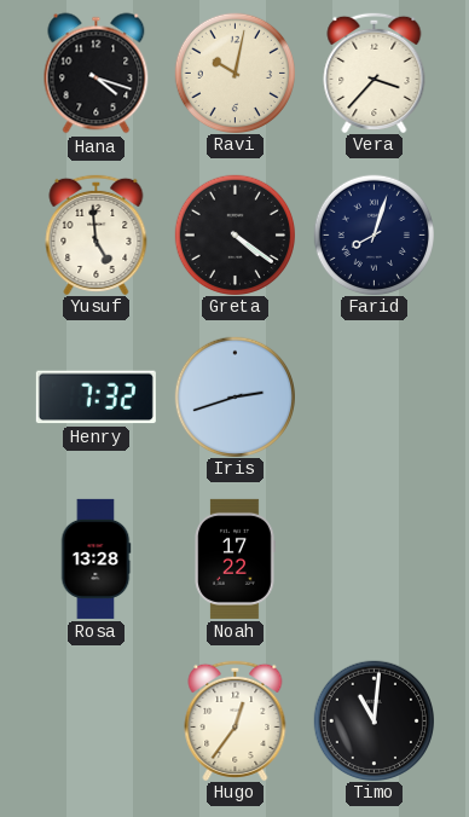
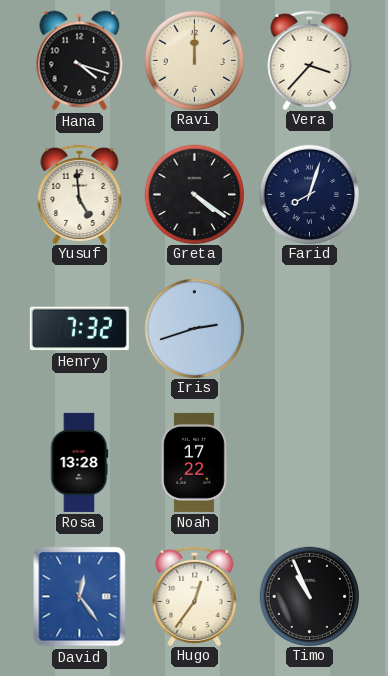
Ravi: 10:02 -> 12:00
David: none -> 12:24
Timo: 11:01 -> 10:56
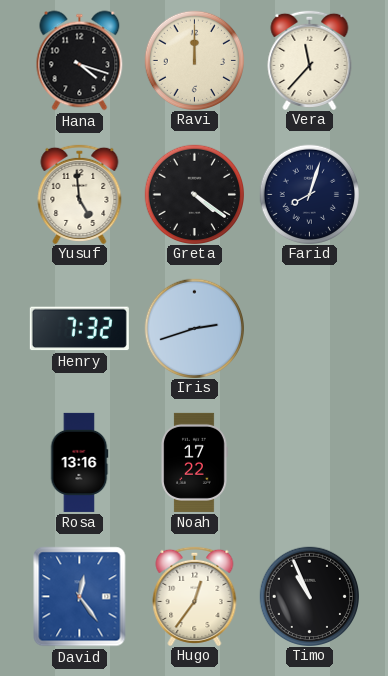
Vera: 3:37 -> 11:37
Rosa: 13:28 -> 13:16
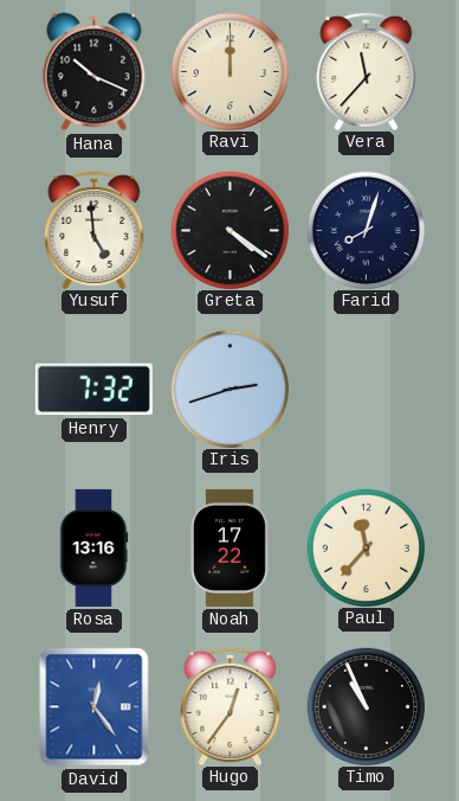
Hana: 4:18 -> 10:19
Paul: none -> 11:37
